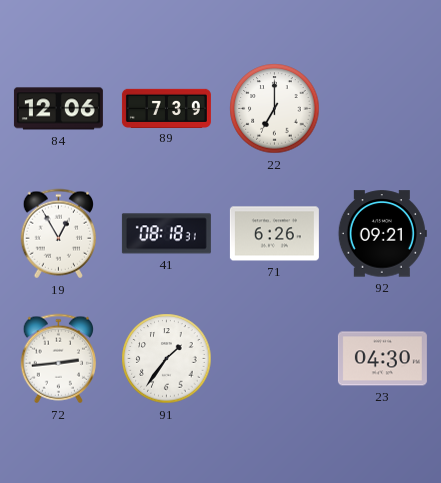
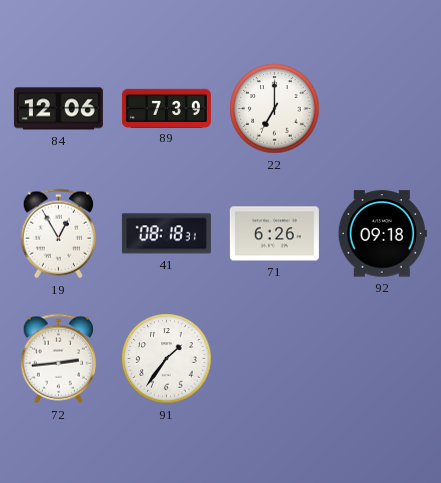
92: 09:21 -> 09:18
23: 04:30 -> none
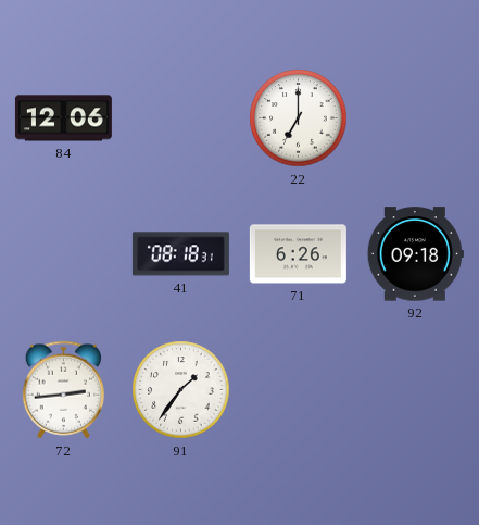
89: 7:39 -> none
19: 12:55 -> none
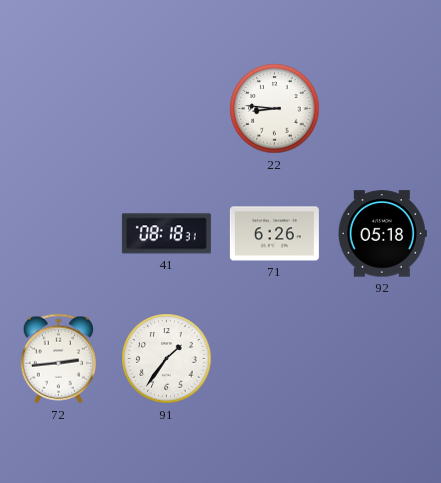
84: 12:06 -> none
22: 7:00 -> 8:46
92: 09:18 -> 05:18
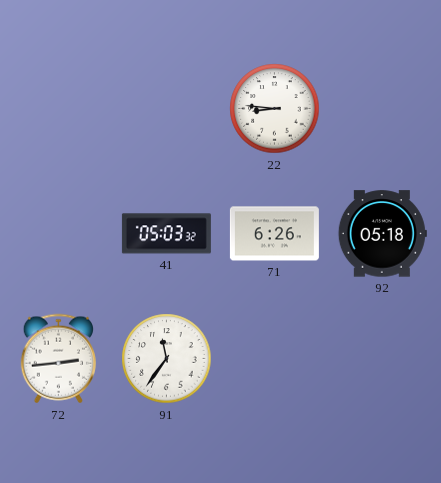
41: 08:18 -> 05:03
91: 1:36 -> 11:36
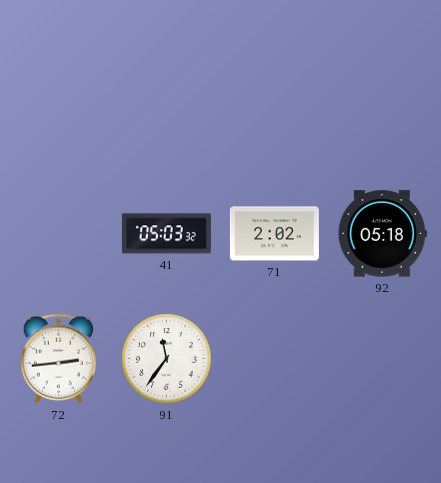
22: 8:46 -> none
71: 6:26 -> 2:02
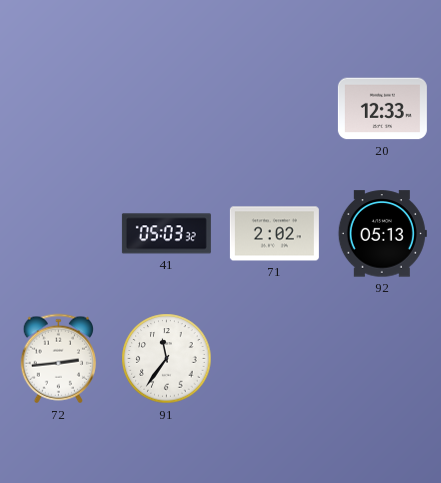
20: none -> 12:33
92: 05:18 -> 05:13
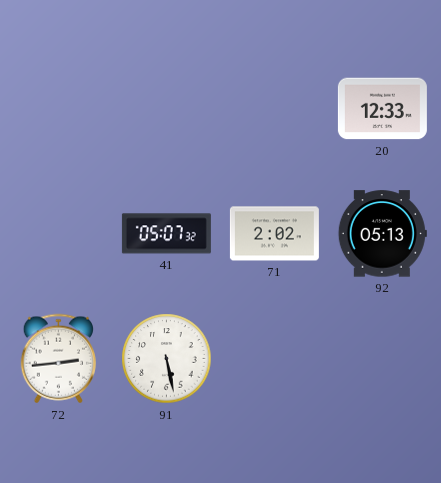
41: 05:03 -> 05:07
91: 11:36 -> 5:28
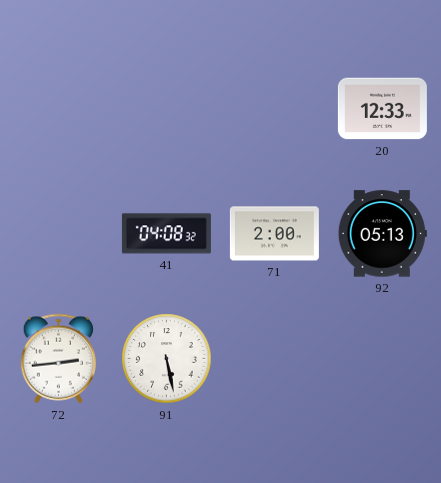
41: 05:07 -> 04:08
71: 2:02 -> 2:00
